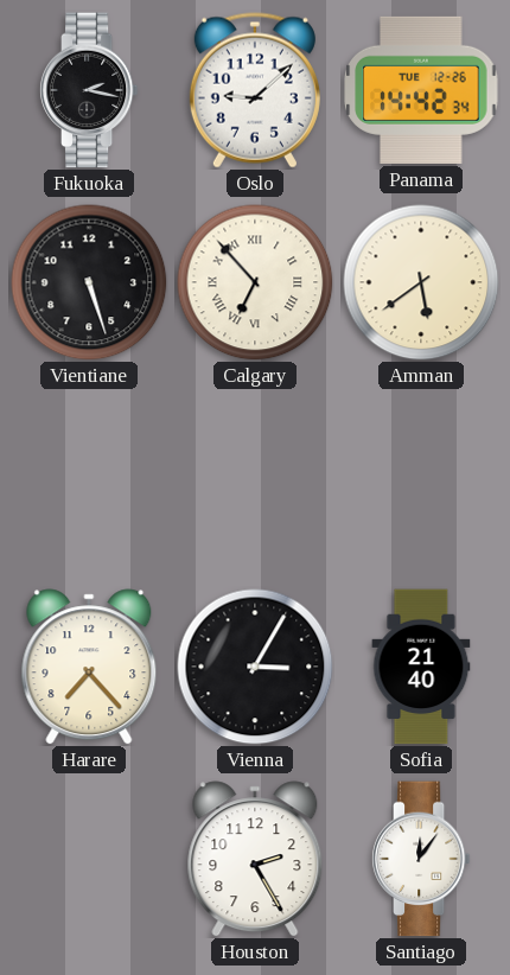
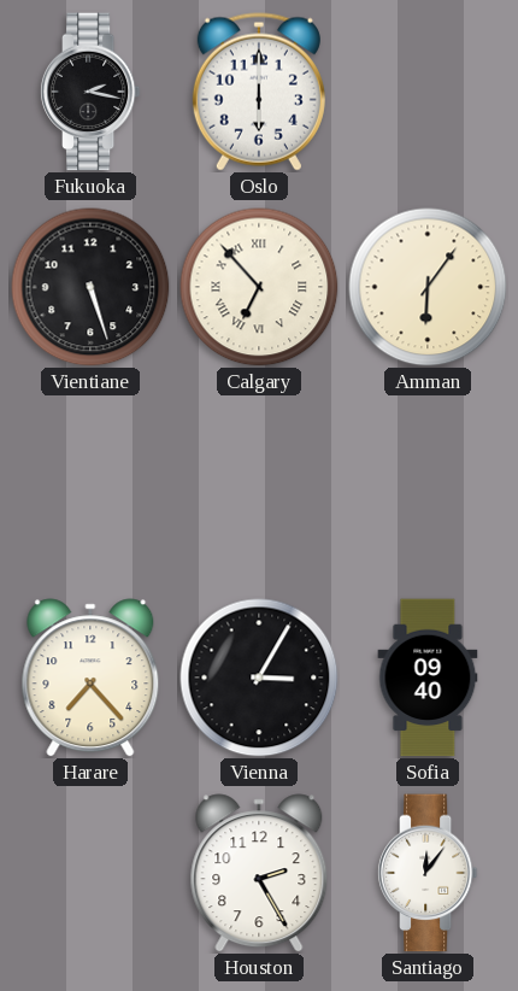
Oslo: 9:08 -> 6:00
Panama: 14:42 -> none
Amman: 5:39 -> 6:06
Sofia: 21:40 -> 09:40
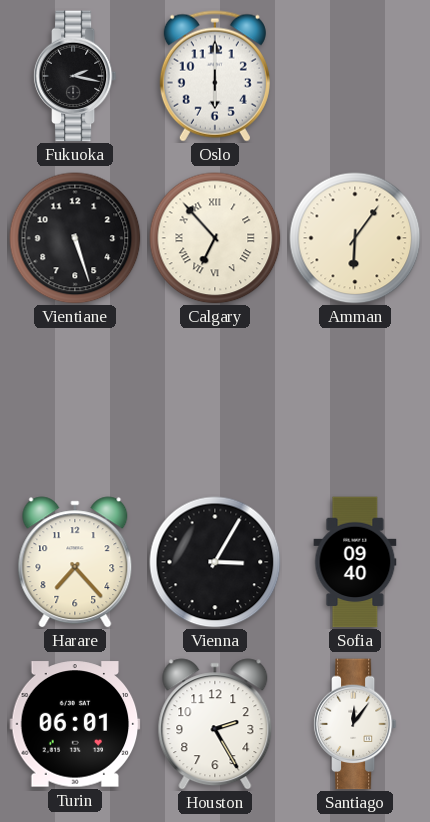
Turin: none -> 06:01
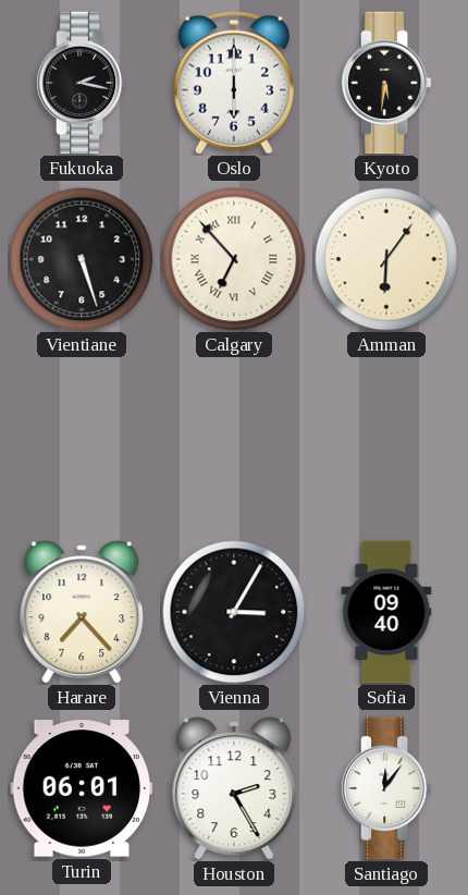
Kyoto: none -> 5:31
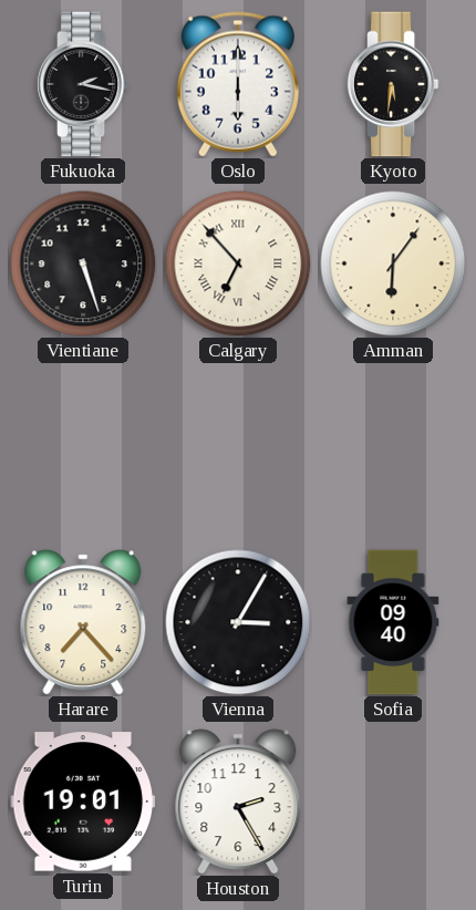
Turin: 06:01 -> 19:01
Santiago: 12:06 -> none
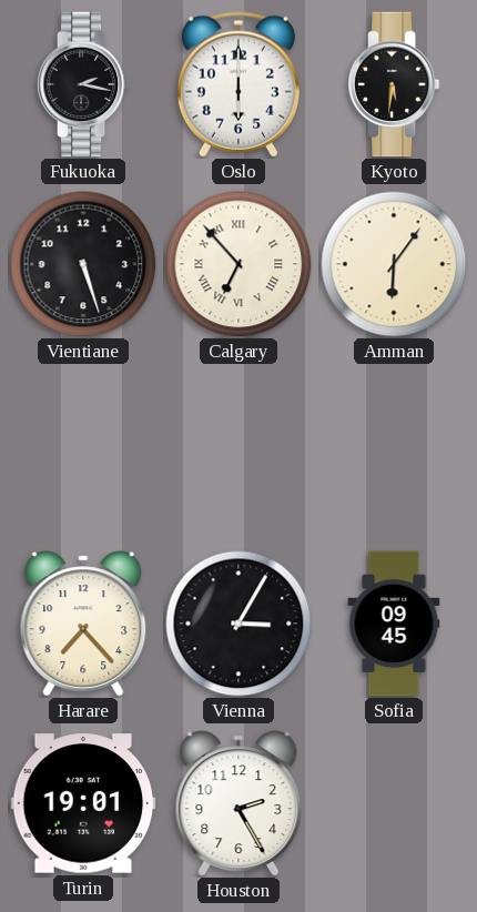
Sofia: 09:40 -> 09:45
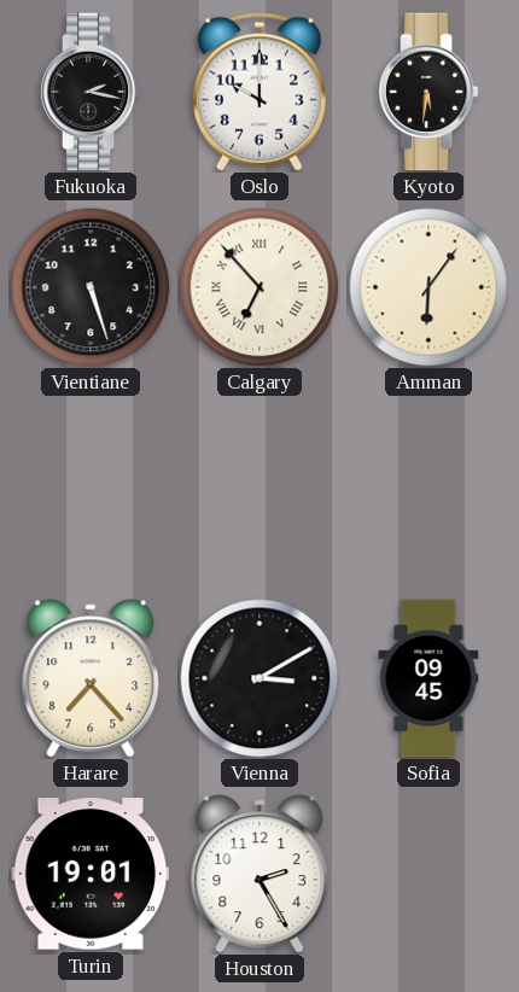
Oslo: 6:00 -> 10:00
Vienna: 3:05 -> 3:10
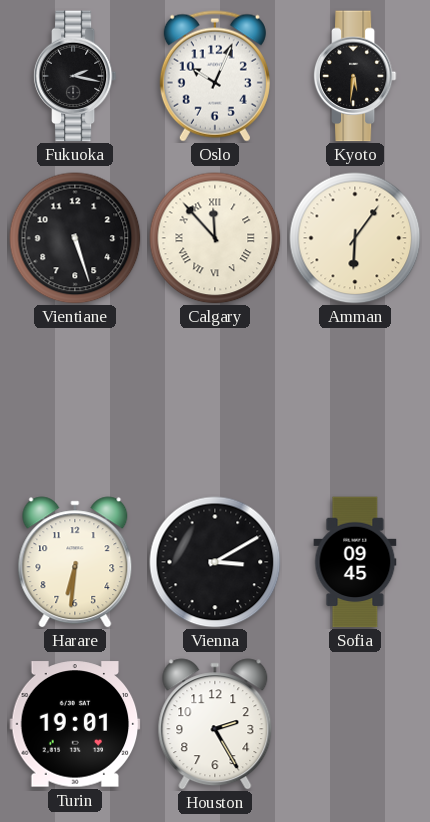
Oslo: 10:00 -> 10:04
Calgary: 6:53 -> 11:53
Harare: 7:23 -> 6:31
